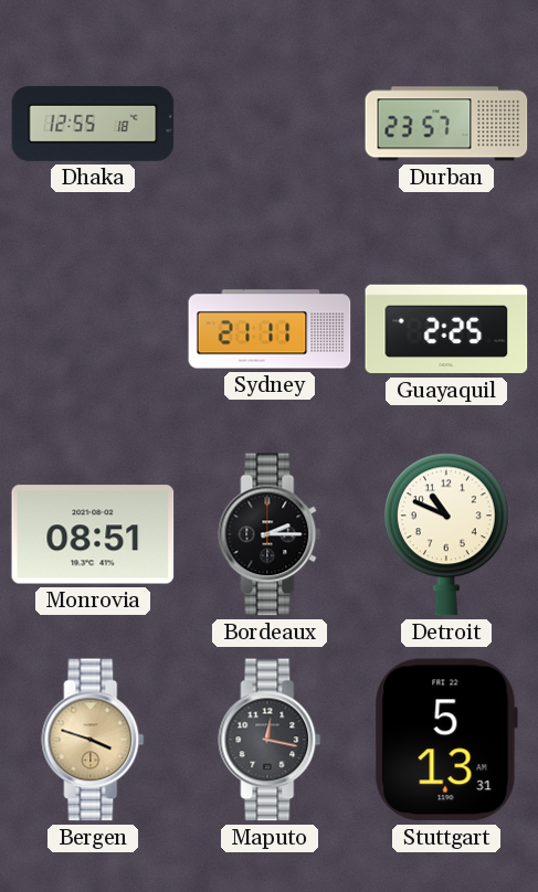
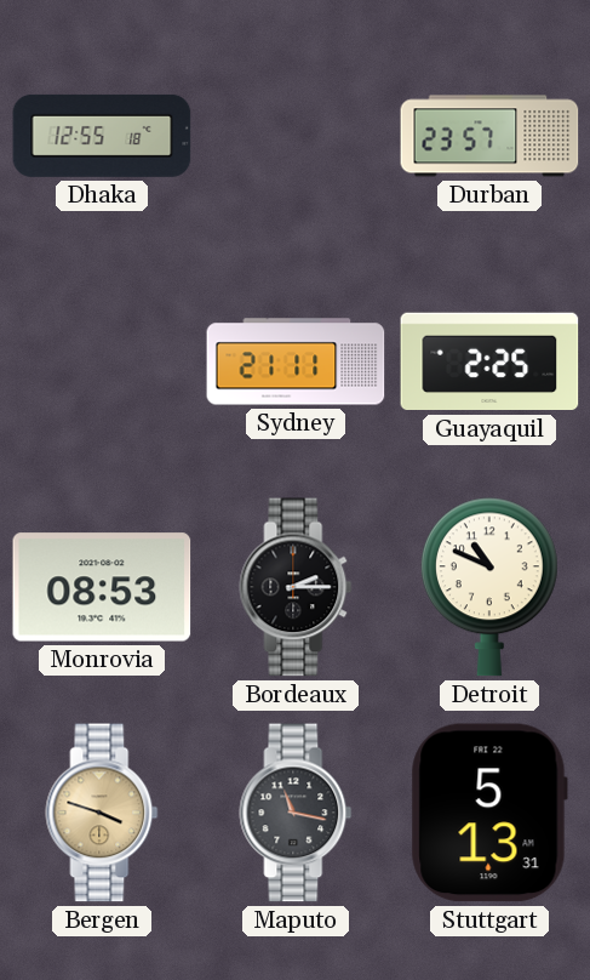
Monrovia: 08:51 -> 08:53
Maputo: 12:17 -> 11:17
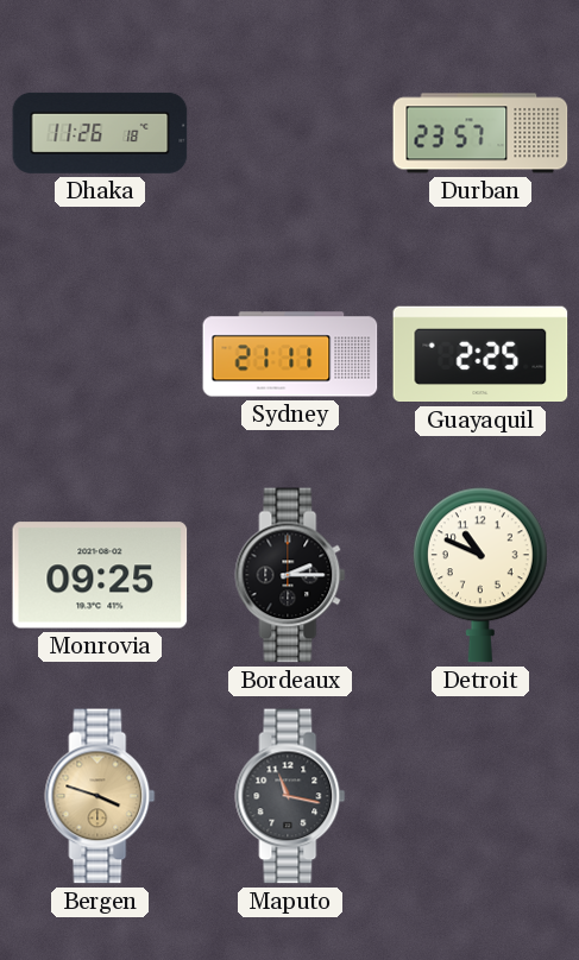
Dhaka: 12:55 -> 11:26
Monrovia: 08:53 -> 09:25
Stuttgart: 5:13 -> none
